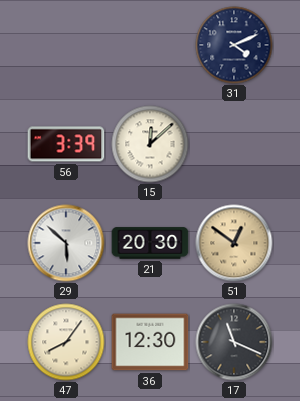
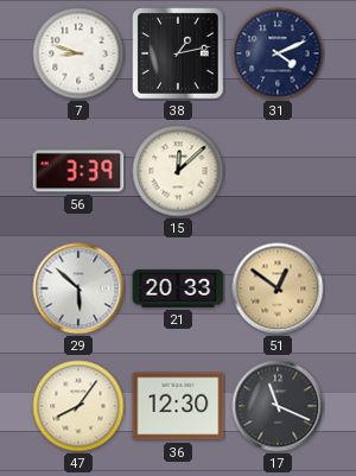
7: none -> 8:48
38: none -> 1:13
21: 20:30 -> 20:33
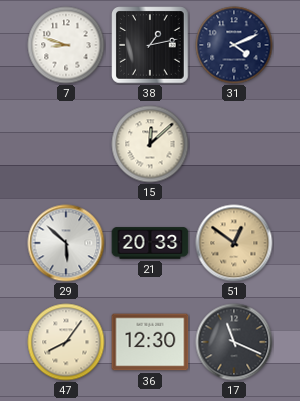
56: 3:39 -> none
